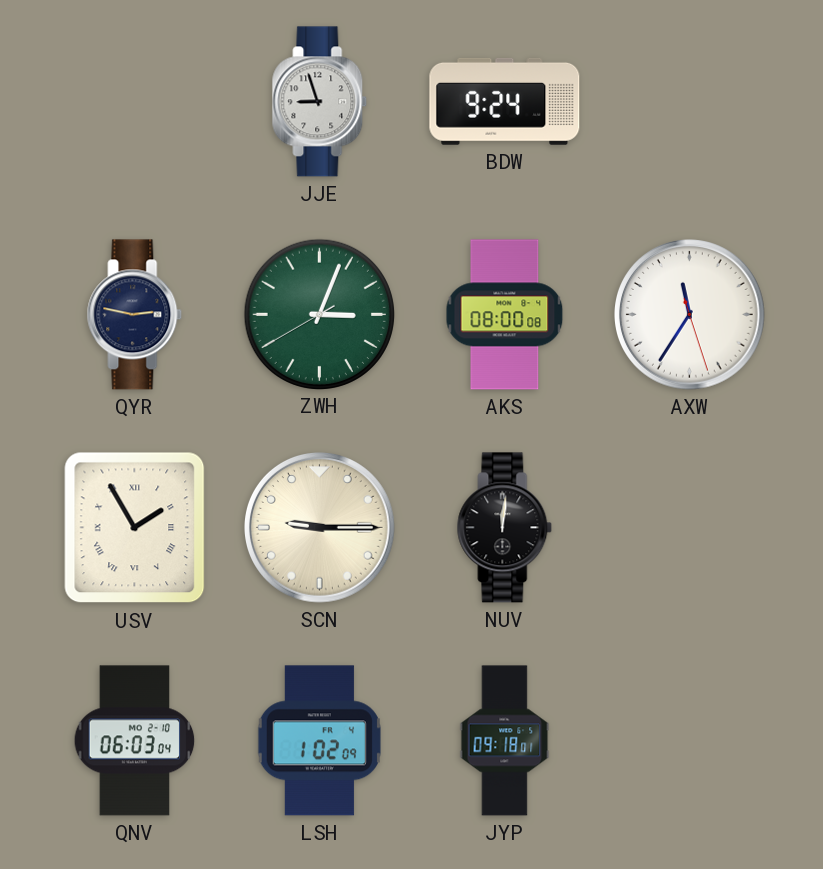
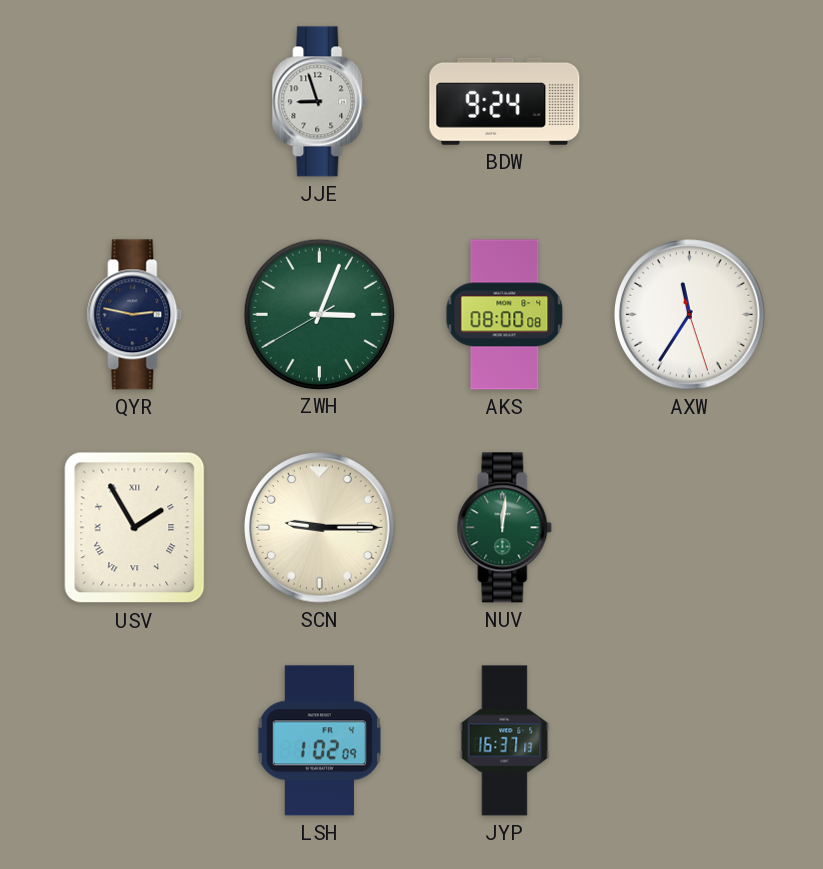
NUV dial: black -> green
QNV: 06:03 -> none
JYP: 09:18 -> 16:37
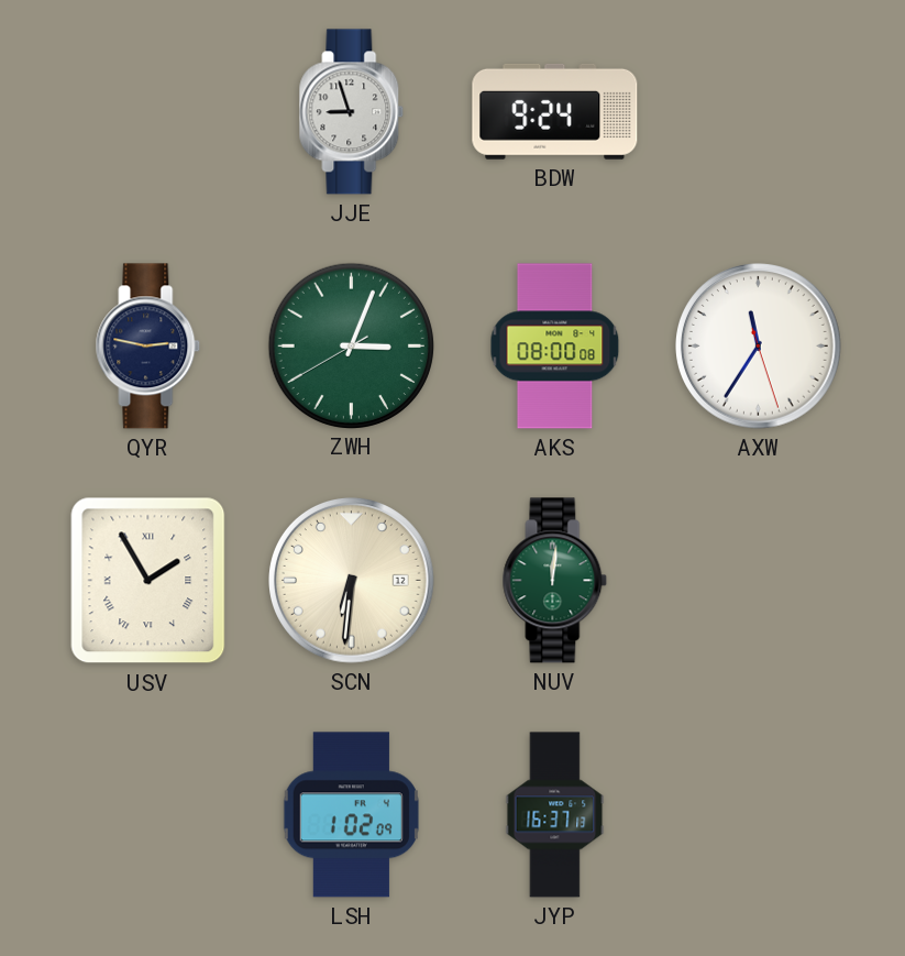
SCN: 9:15 -> 6:31
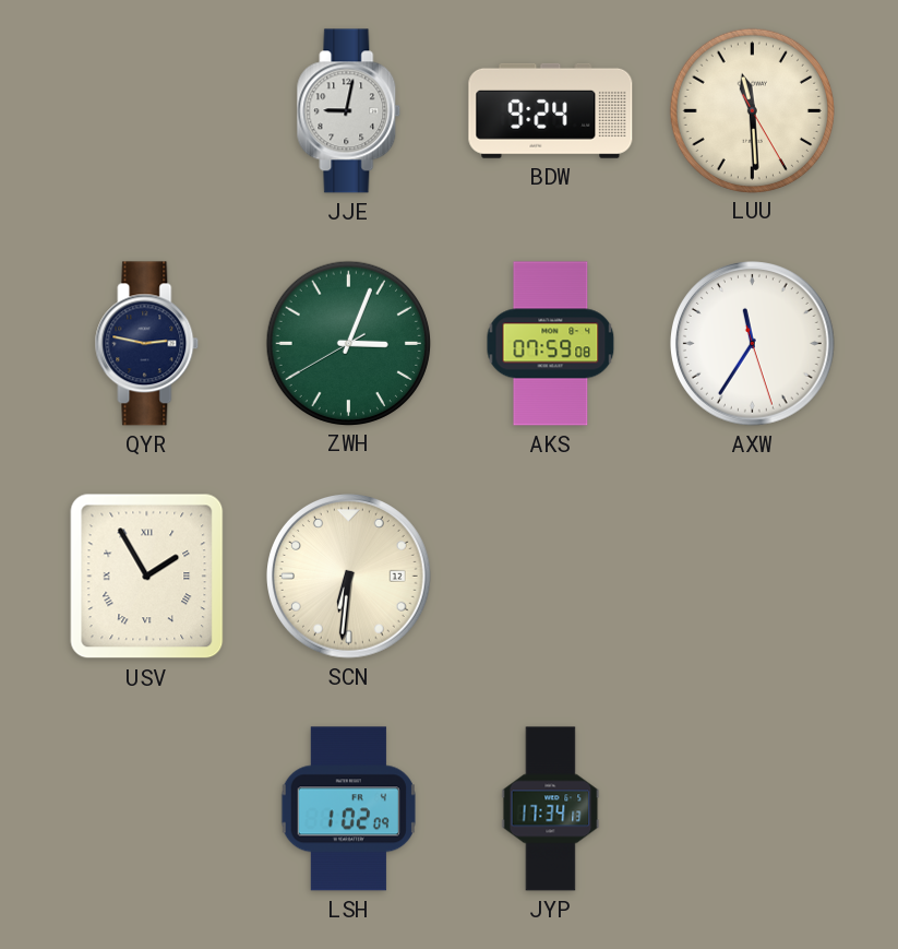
JJE: 8:57 -> 9:02
LUU: none -> 11:29
AKS: 08:00 -> 07:59
NUV: 12:01 -> none
JYP: 16:37 -> 17:34
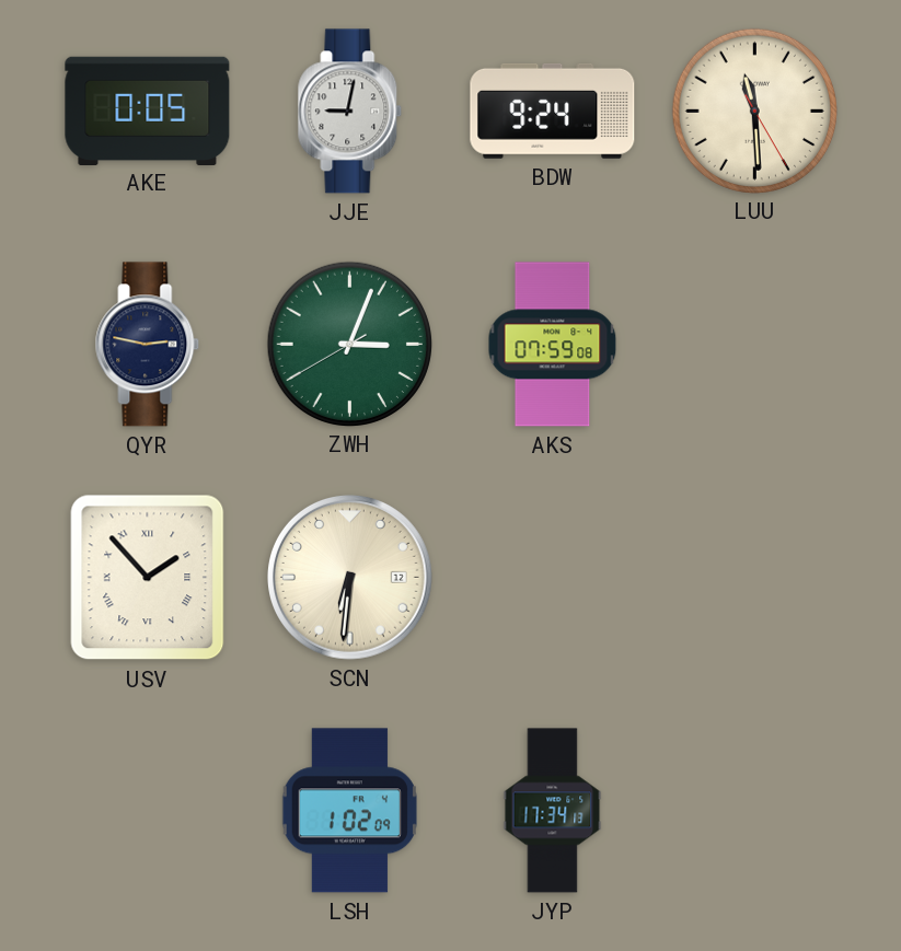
AKE: none -> 0:05
AXW: 11:35 -> none
USV: 1:55 -> 1:53
